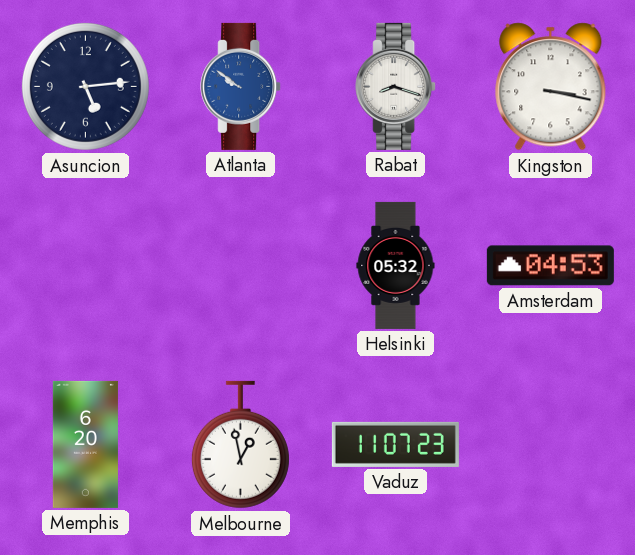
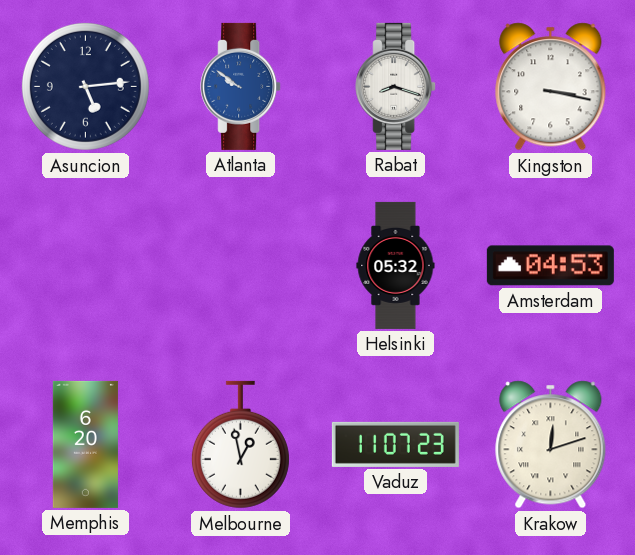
Krakow: none -> 12:12
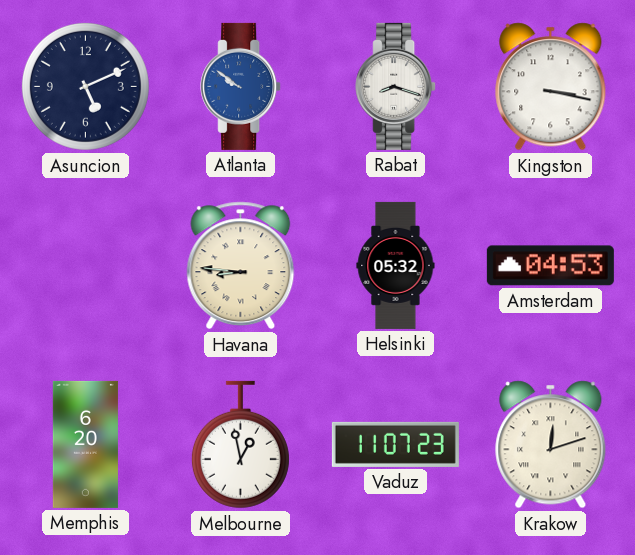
Asuncion: 5:14 -> 5:11
Havana: none -> 8:46
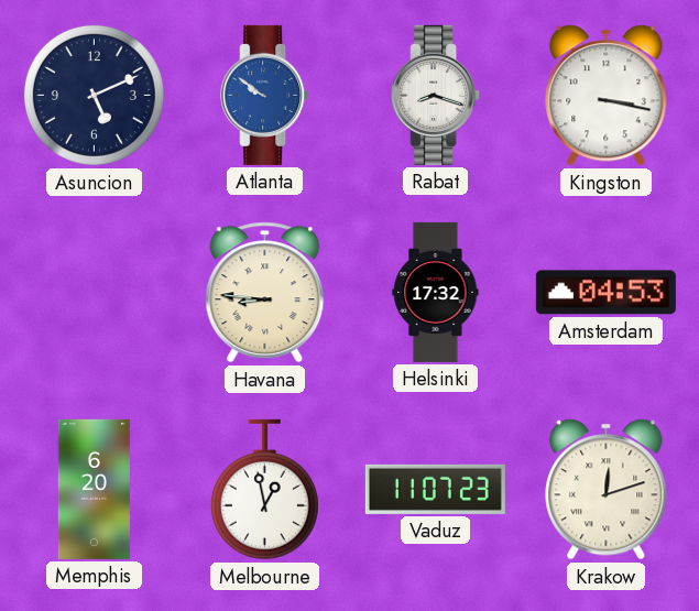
Helsinki: 05:32 -> 17:32
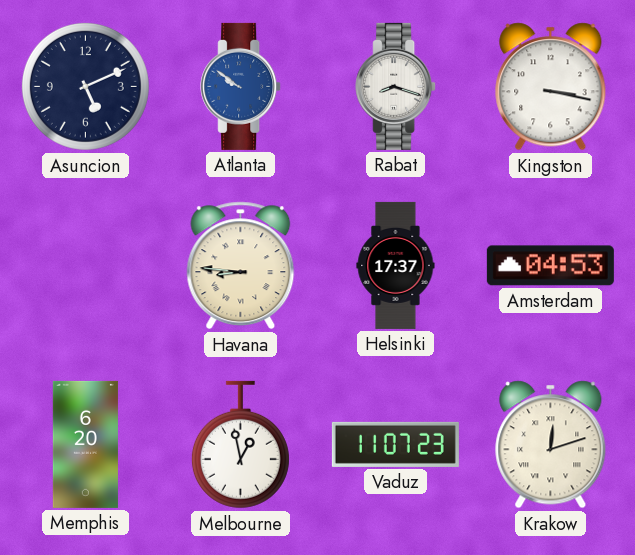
Helsinki: 17:32 -> 17:37
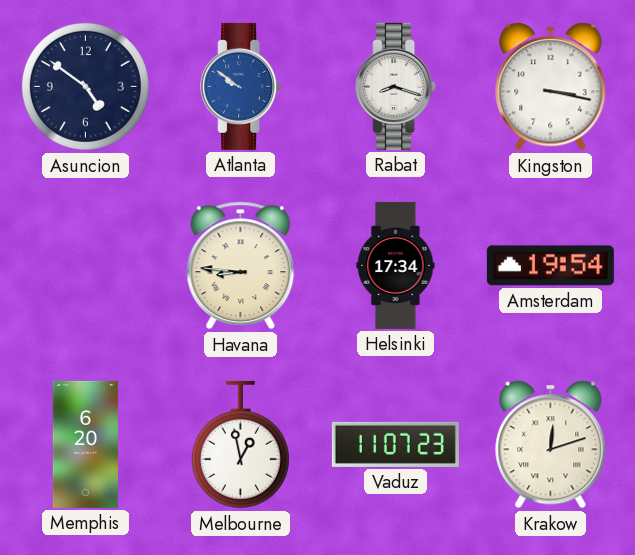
Asuncion: 5:11 -> 4:51
Helsinki: 17:37 -> 17:34
Amsterdam: 04:53 -> 19:54
